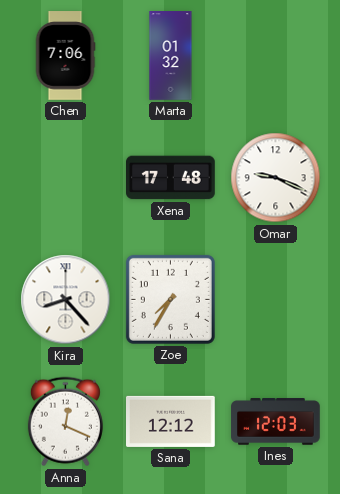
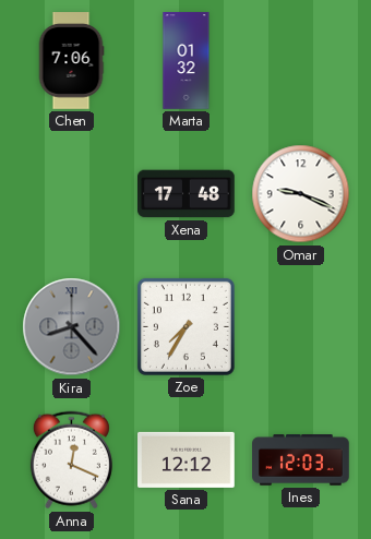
Kira dial: white -> grey
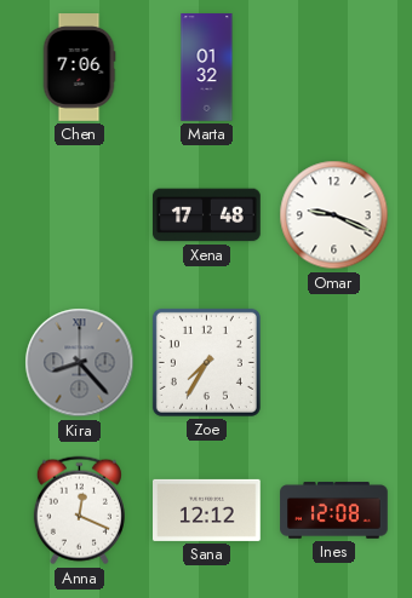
Ines: 12:03 -> 12:08
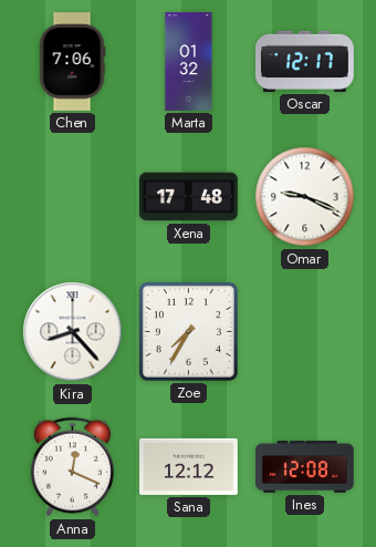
Oscar: none -> 12:17
Kira dial: grey -> white
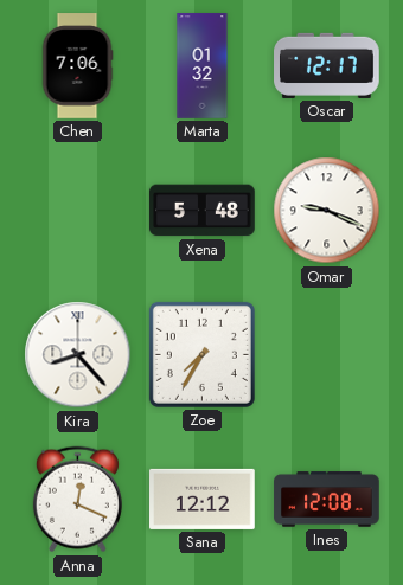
Xena: 17:48 -> 5:48
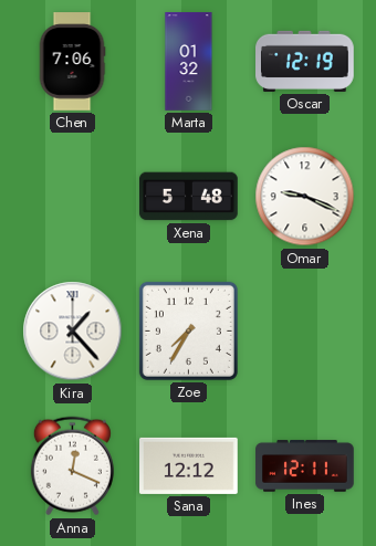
Oscar: 12:17 -> 12:19
Kira: 8:23 -> 1:23
Ines: 12:08 -> 12:11
